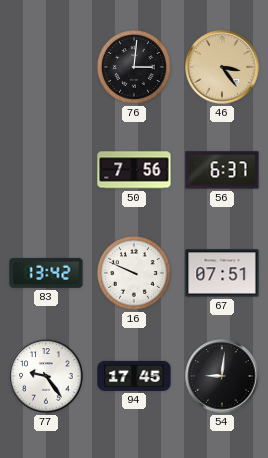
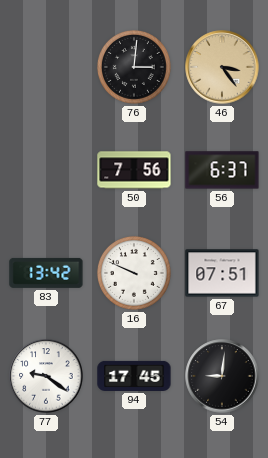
77: 9:24 -> 9:21
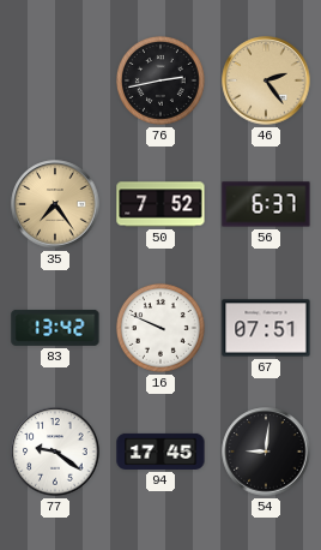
76: 3:01 -> 2:43
46: 3:24 -> 2:24
35: none -> 7:24
50: 7:56 -> 7:52
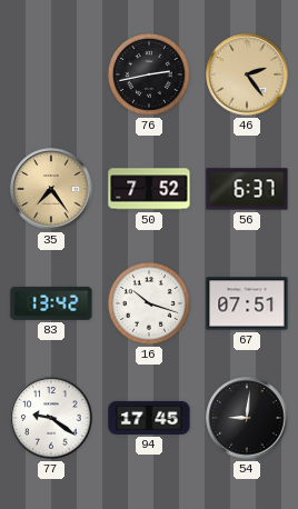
16: 9:49 -> 10:18
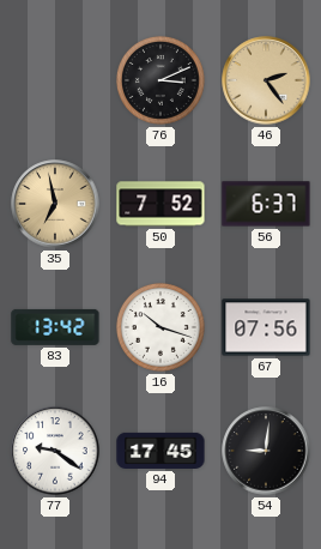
76: 2:43 -> 3:11
35: 7:24 -> 6:58
67: 07:51 -> 07:56
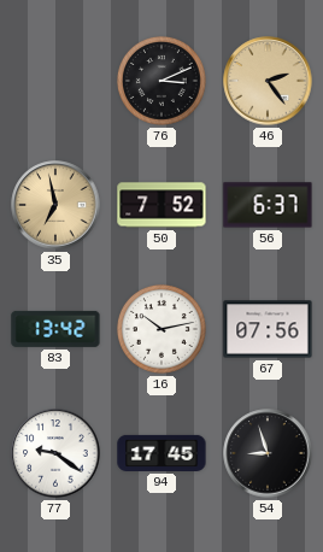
16: 10:18 -> 10:13
54: 9:01 -> 8:57
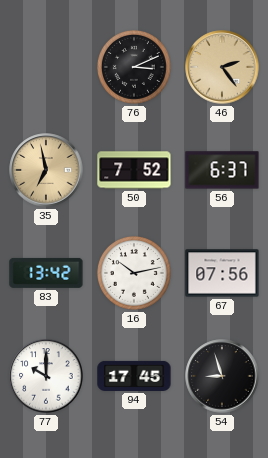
77: 9:21 -> 10:00
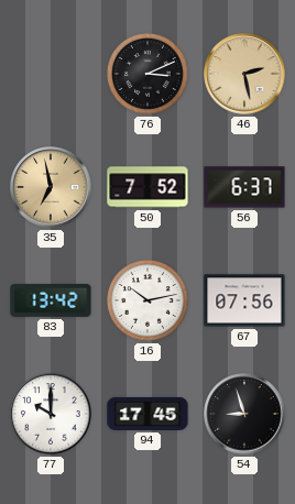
46: 2:24 -> 2:28
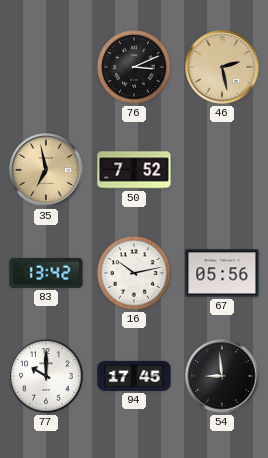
56: 6:37 -> none
67: 07:56 -> 05:56
54: 8:57 -> 8:59
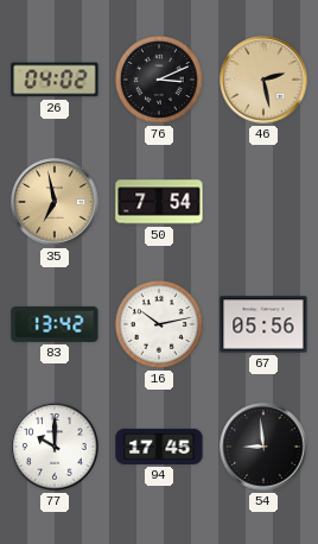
26: none -> 04:02
50: 7:52 -> 7:54
